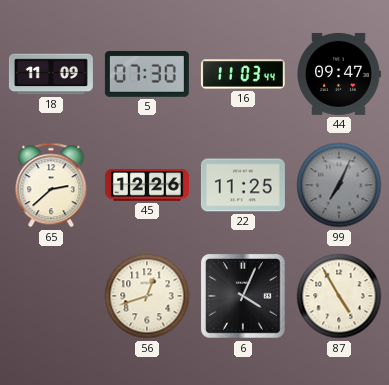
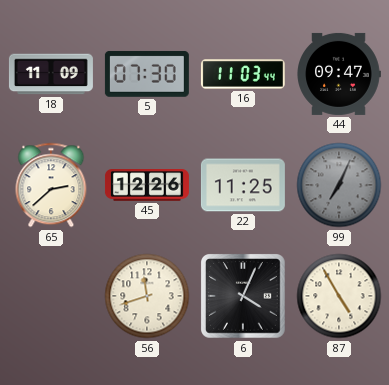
56: 12:42 -> 11:42
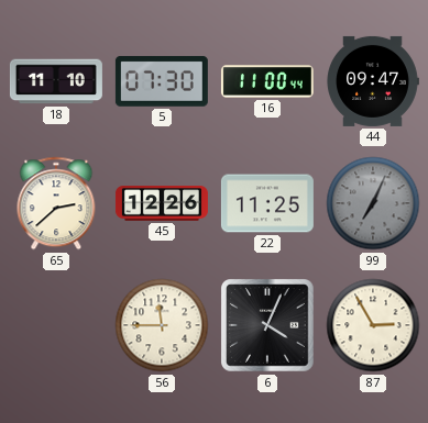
18: 11:09 -> 11:10
16: 11:03 -> 11:00
56: 11:42 -> 11:45
87: 4:55 -> 2:55
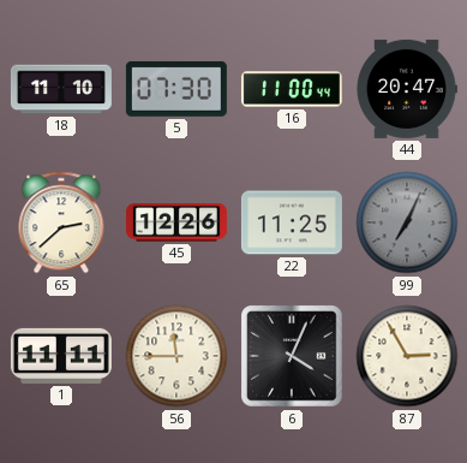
44: 09:47 -> 20:47
1: none -> 11:11
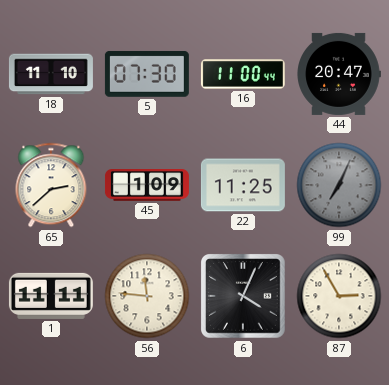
45: 12:26 -> 1:09
56: 11:45 -> 11:46
